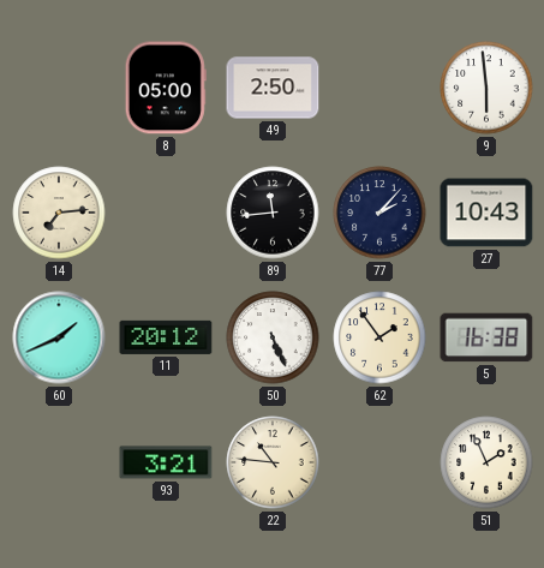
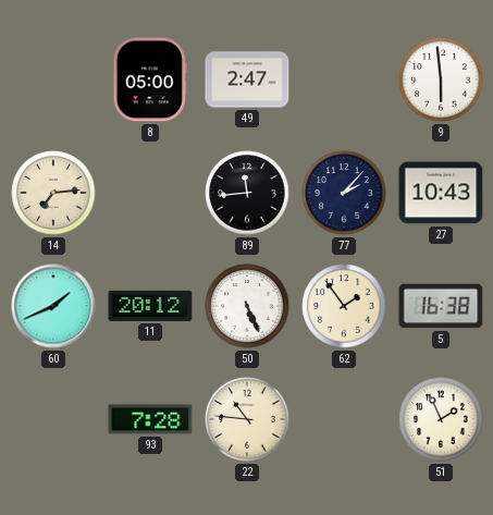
49: 2:50 -> 2:47
93: 3:21 -> 7:28
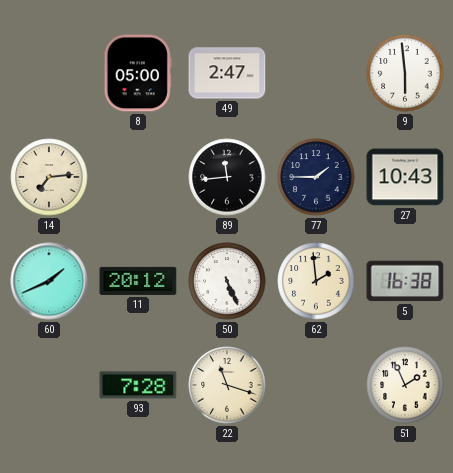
77: 2:07 -> 1:45
62: 1:54 -> 1:59
22: 10:46 -> 11:18
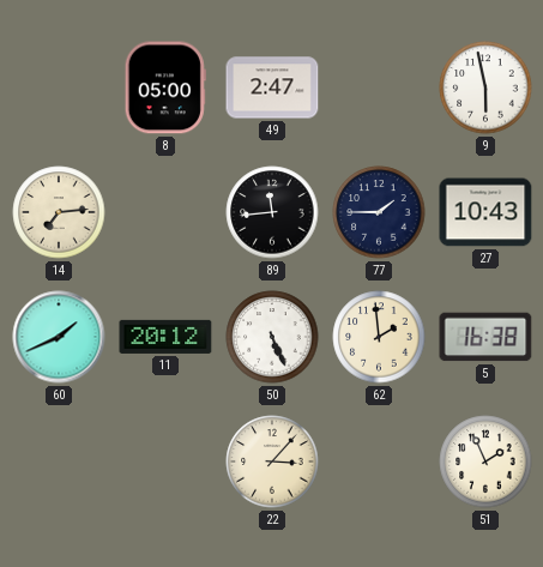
9: 5:59 -> 5:58
93: 7:28 -> none
22: 11:18 -> 3:07
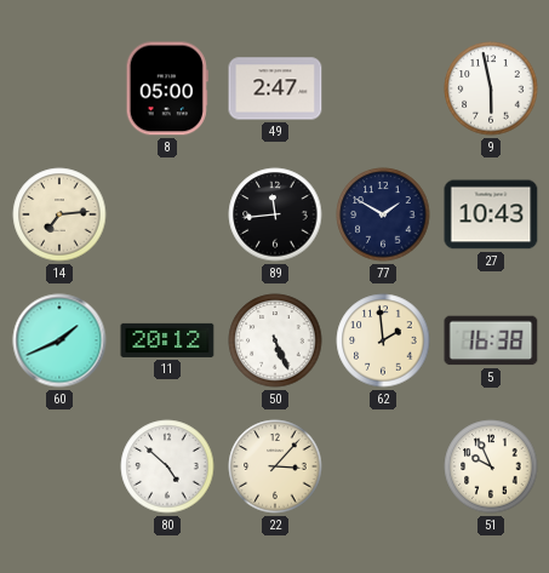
77: 1:45 -> 1:50
80: none -> 4:52
51: 1:56 -> 9:56
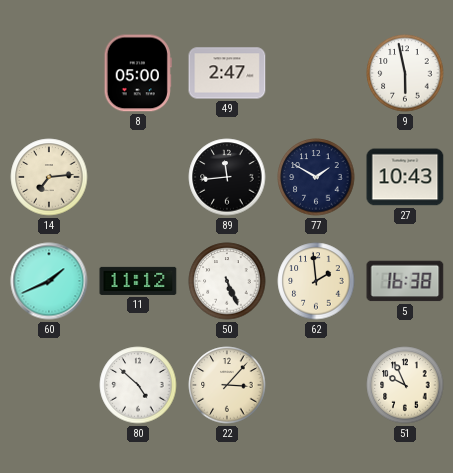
11: 20:12 -> 11:12
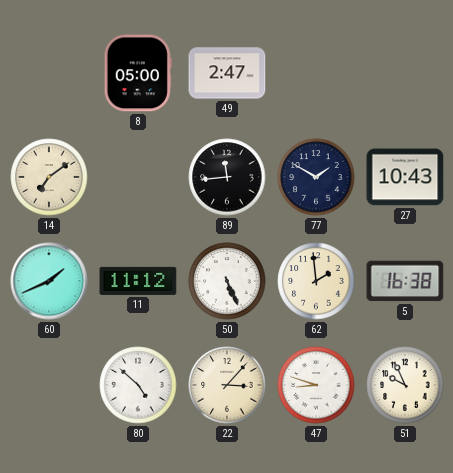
9: 5:58 -> none
14: 7:14 -> 7:09
47: none -> 8:48
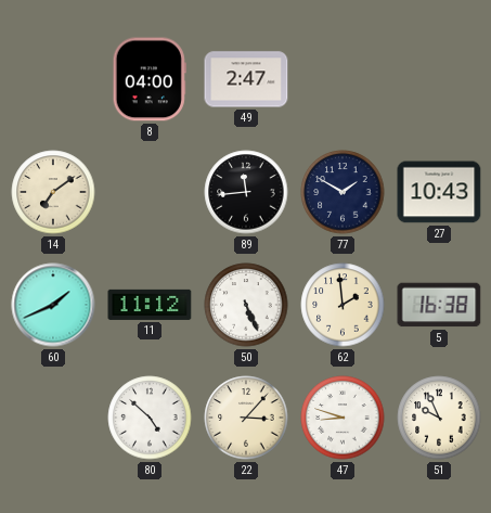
8: 05:00 -> 04:00
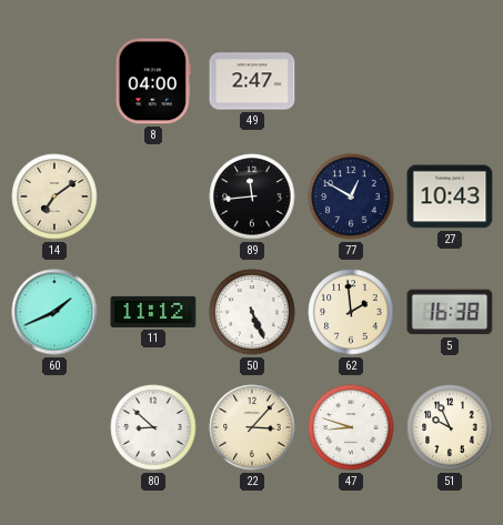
77: 1:50 -> 12:50
80: 4:52 -> 8:52
